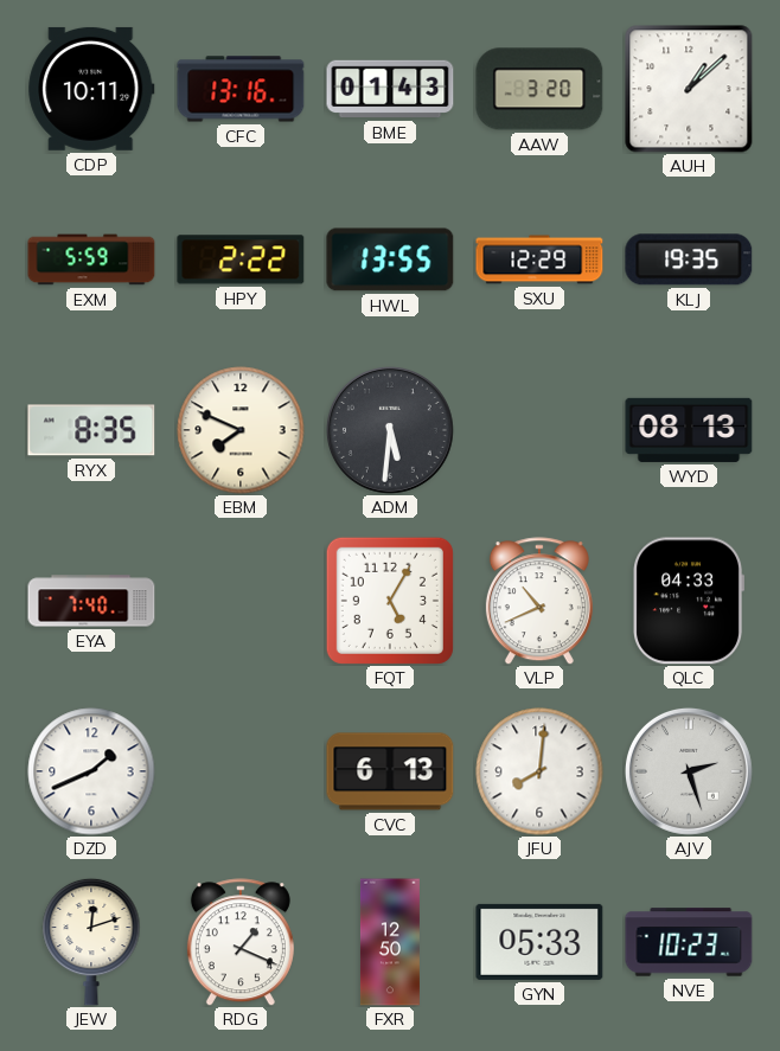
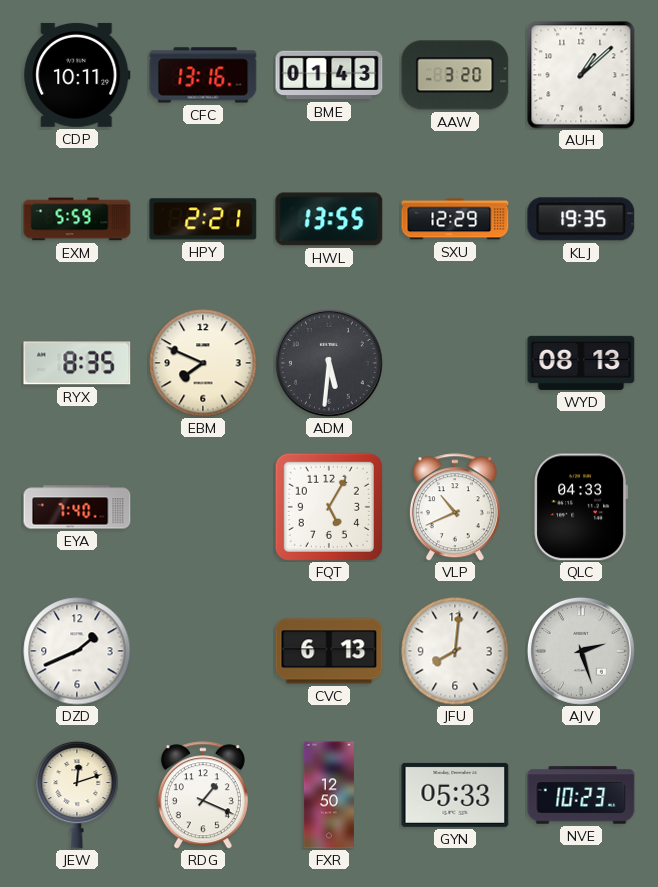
HPY: 2:22 -> 2:21
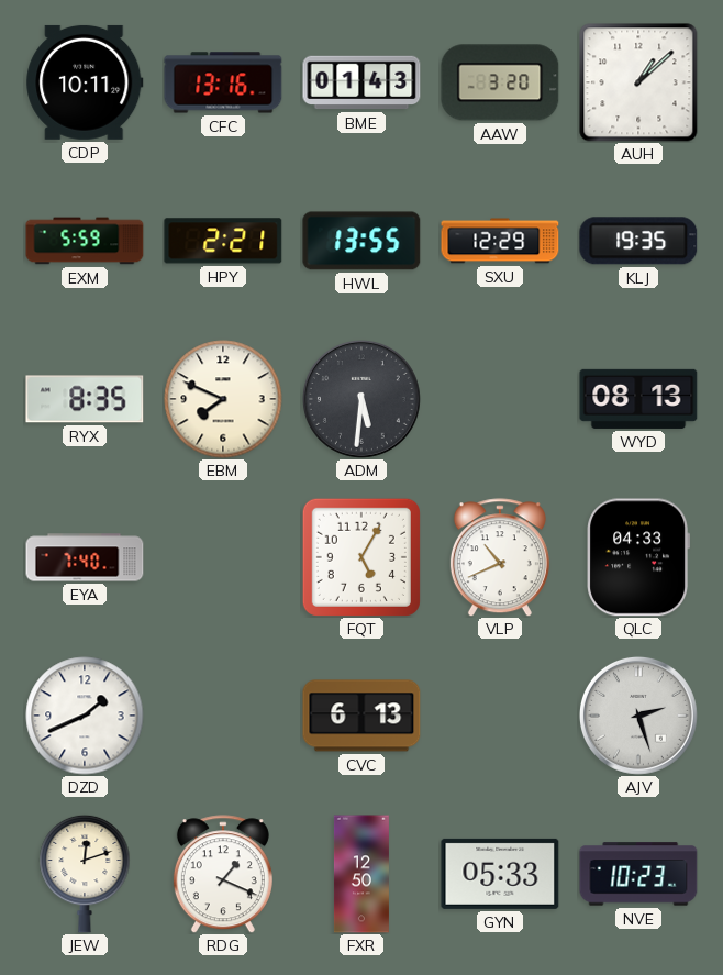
JFU: 8:01 -> none
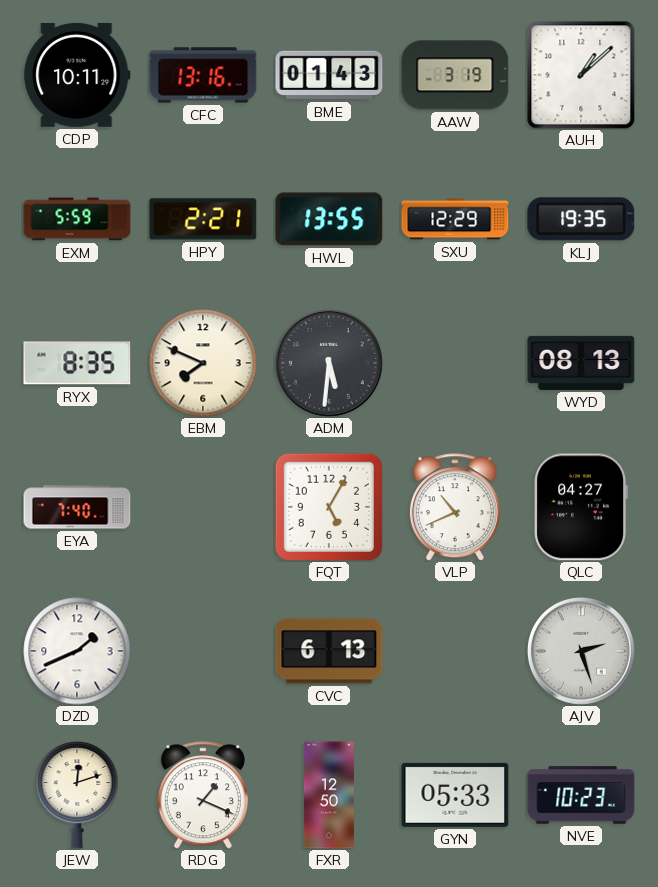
AAW: 3:20 -> 3:19
QLC: 04:33 -> 04:27
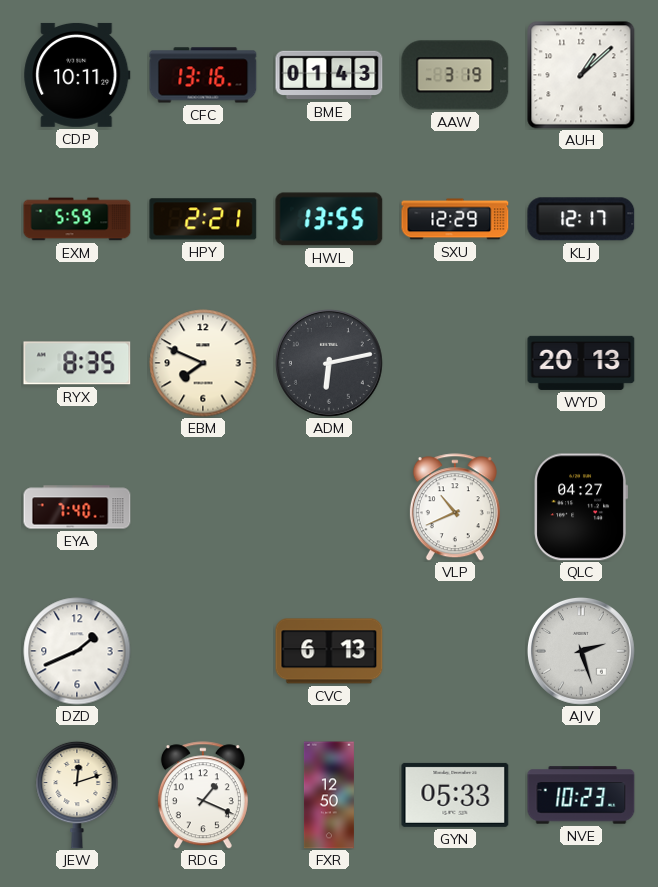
KLJ: 19:35 -> 12:17
ADM: 5:31 -> 6:13
WYD: 08:13 -> 20:13
FQT: 5:05 -> none
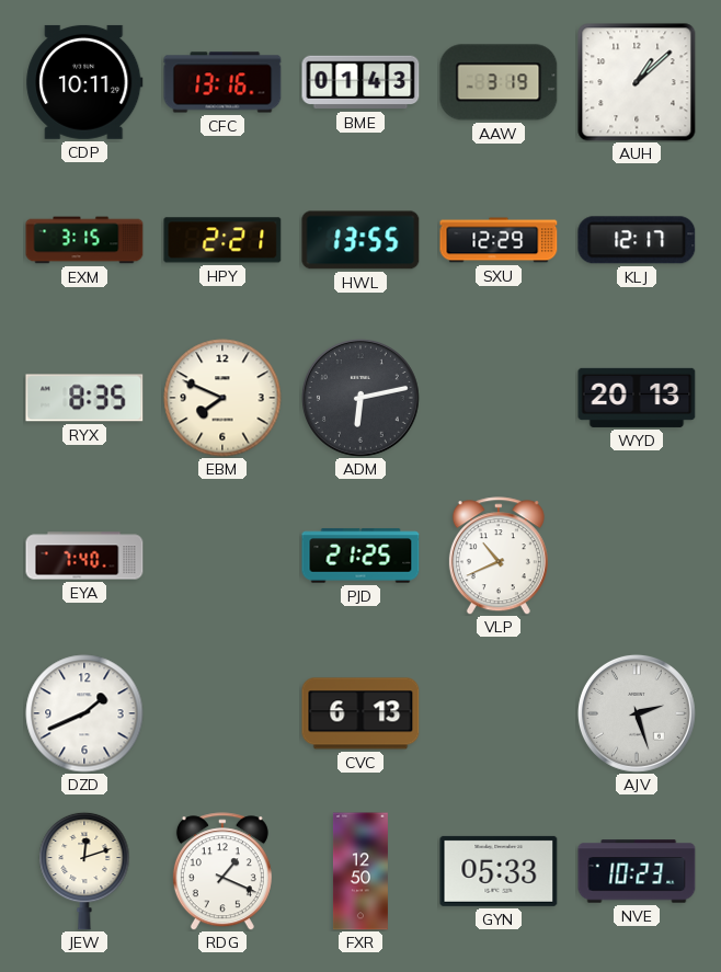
EXM: 5:59 -> 3:15
PJD: none -> 21:25
QLC: 04:27 -> none
